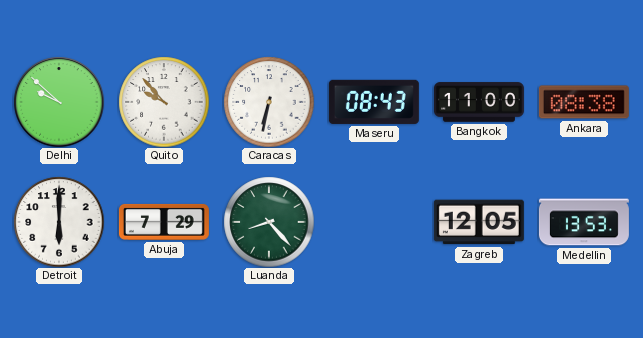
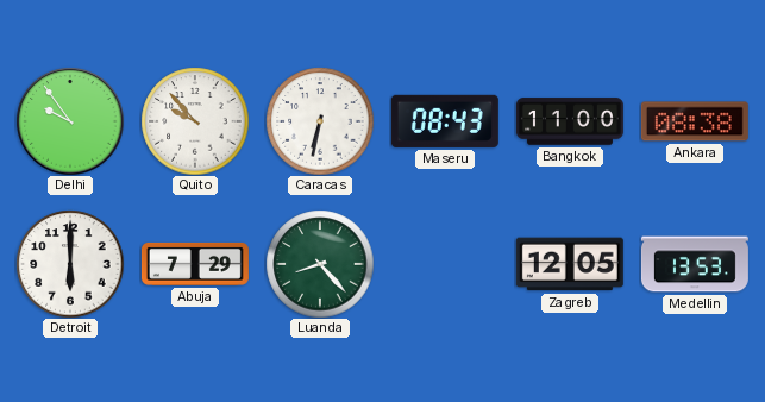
Delhi: 9:52 -> 9:54
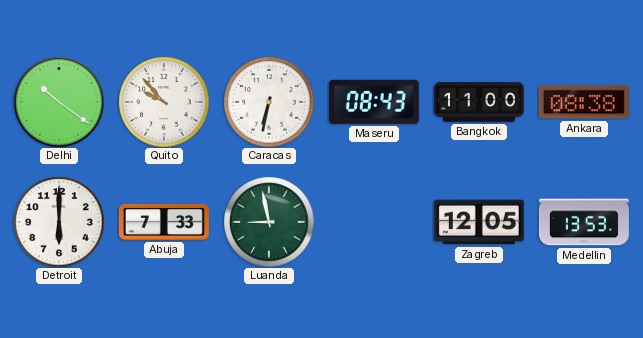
Delhi: 9:54 -> 10:21
Abuja: 7:29 -> 7:33
Luanda: 8:23 -> 8:58
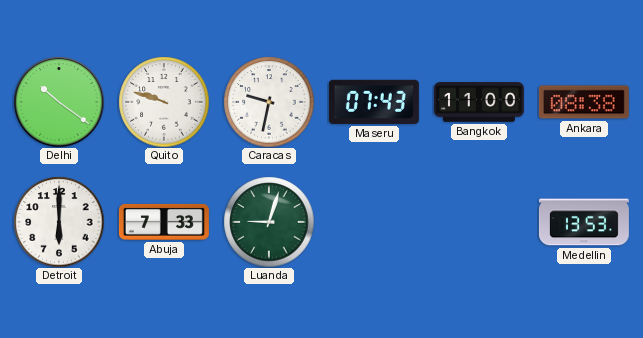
Quito: 9:53 -> 9:48
Caracas: 6:32 -> 9:32
Maseru: 08:43 -> 07:43
Luanda: 8:58 -> 9:03
Zagreb: 12:05 -> none
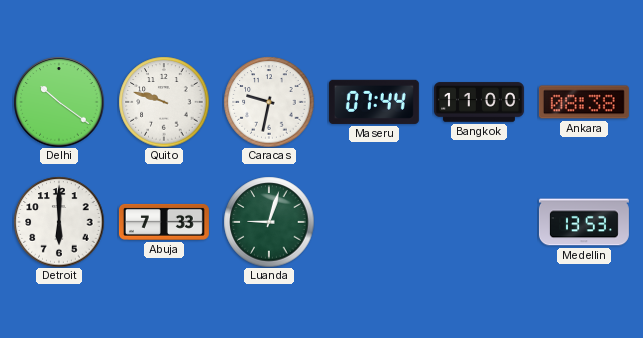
Maseru: 07:43 -> 07:44
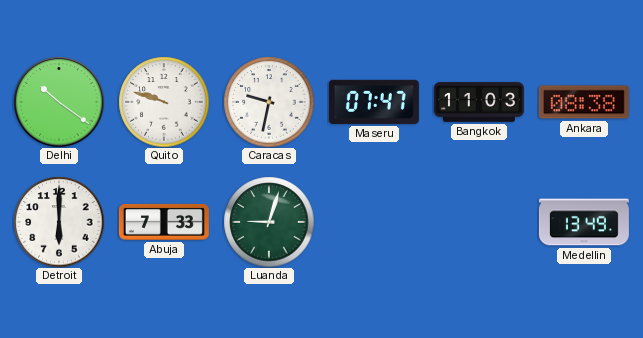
Maseru: 07:44 -> 07:47
Bangkok: 11:00 -> 11:03
Medellin: 13:53 -> 13:49
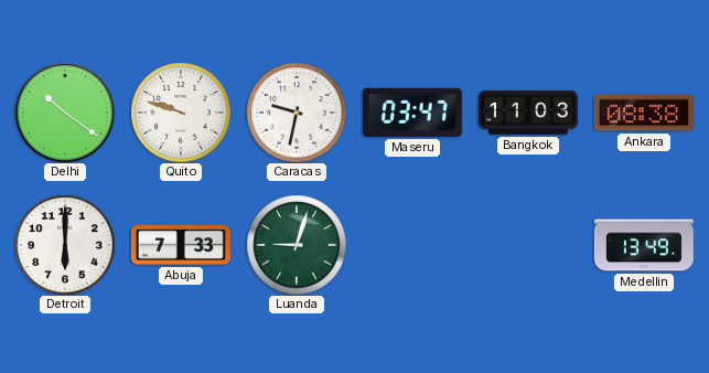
Maseru: 07:47 -> 03:47
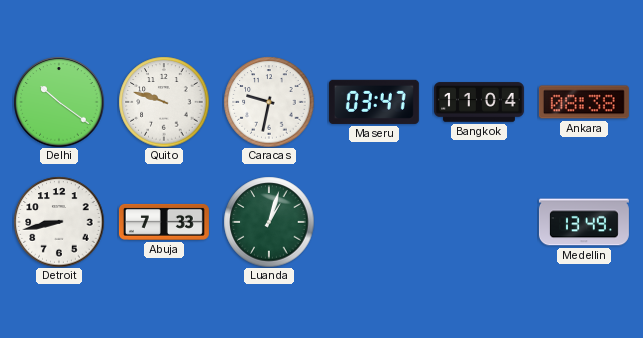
Bangkok: 11:03 -> 11:04
Detroit: 6:00 -> 8:43
Luanda: 9:03 -> 1:03
